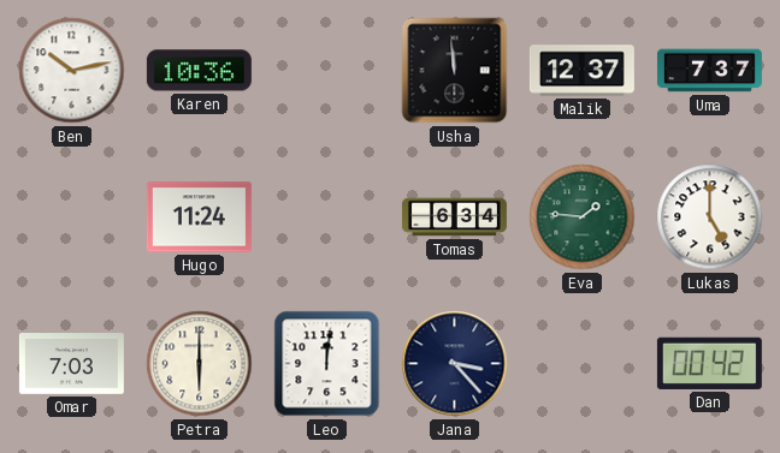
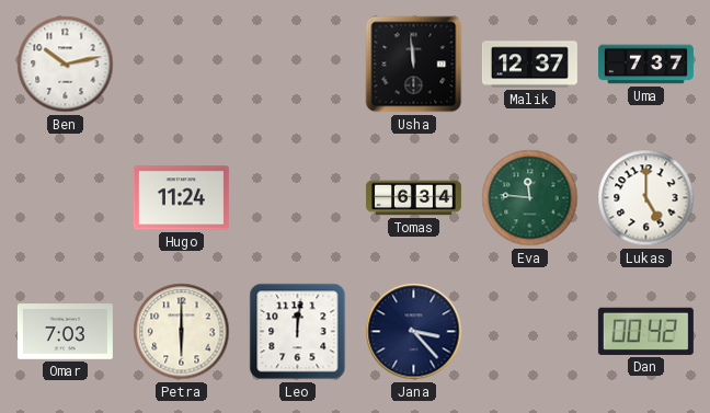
Karen: 10:36 -> none
Eva: 1:46 -> 11:46
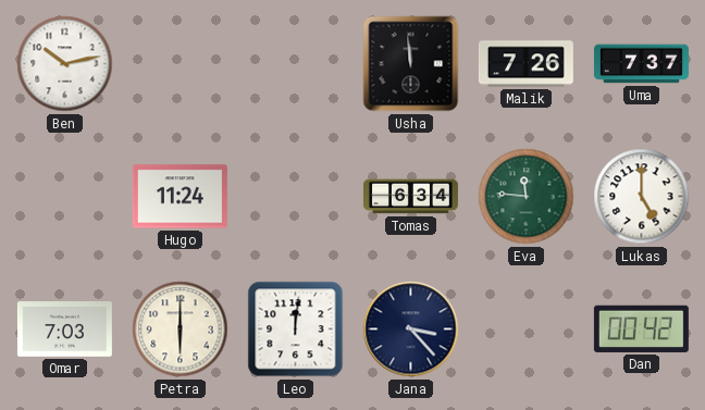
Malik: 12:37 -> 7:26
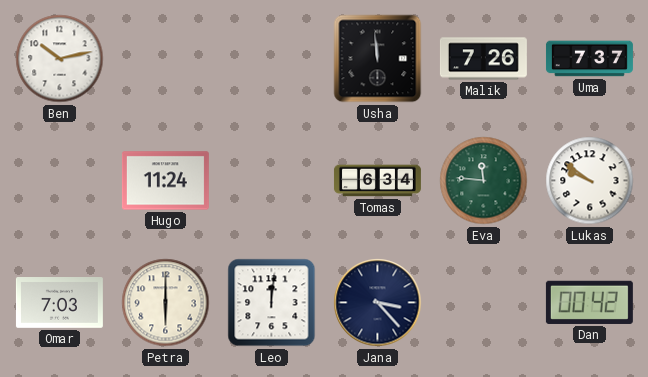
Lukas: 5:00 -> 9:51
